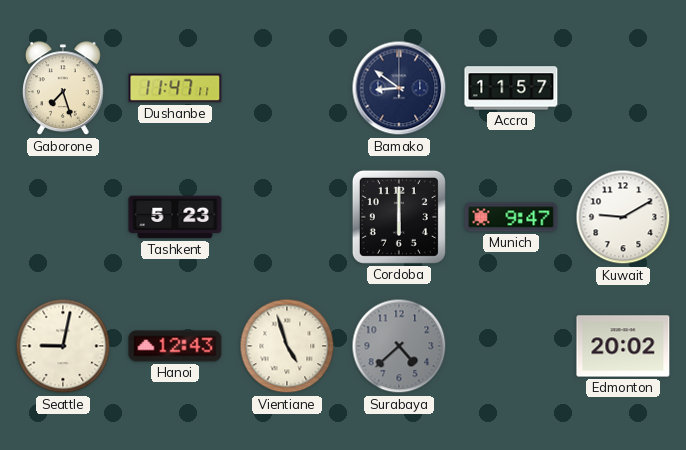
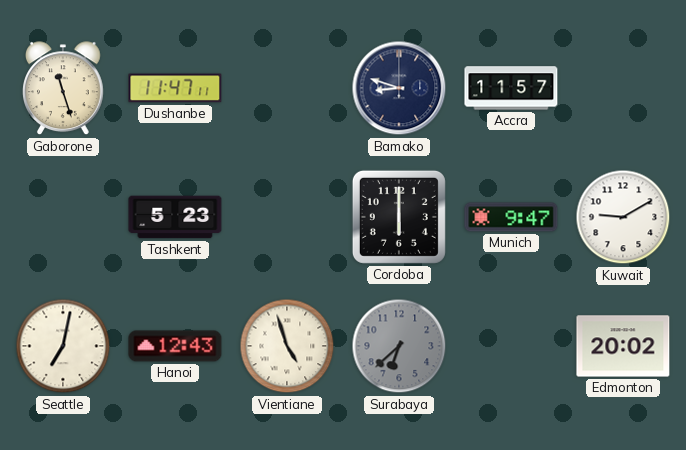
Gaborone: 7:27 -> 11:27
Bamako: 8:51 -> 8:48
Seattle: 9:02 -> 7:02
Surabaya: 4:38 -> 6:38
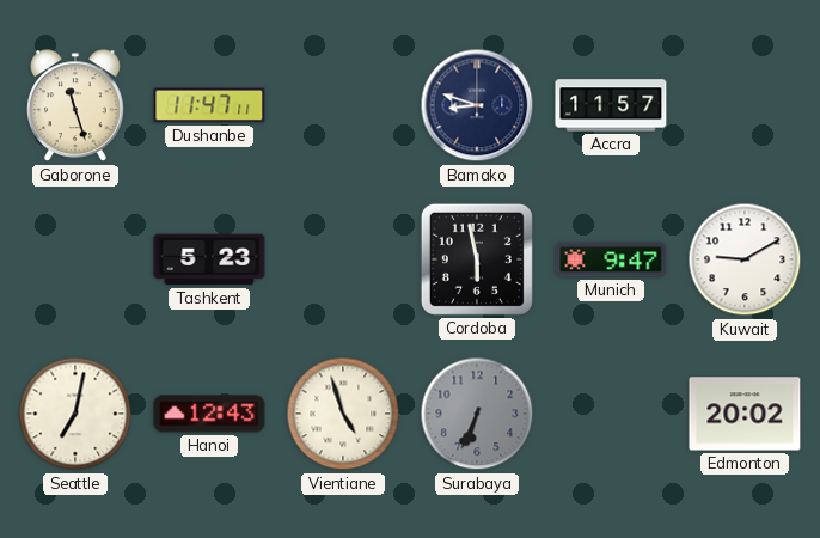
Cordoba: 6:00 -> 5:58
Surabaya: 6:38 -> 6:34
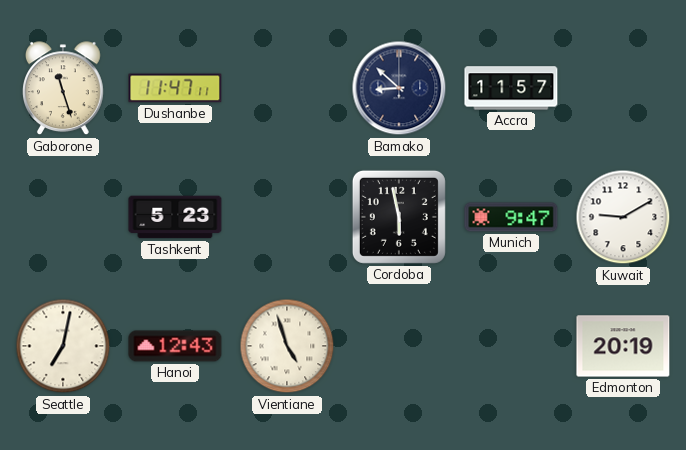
Bamako: 8:48 -> 8:52
Surabaya: 6:34 -> none
Edmonton: 20:02 -> 20:19
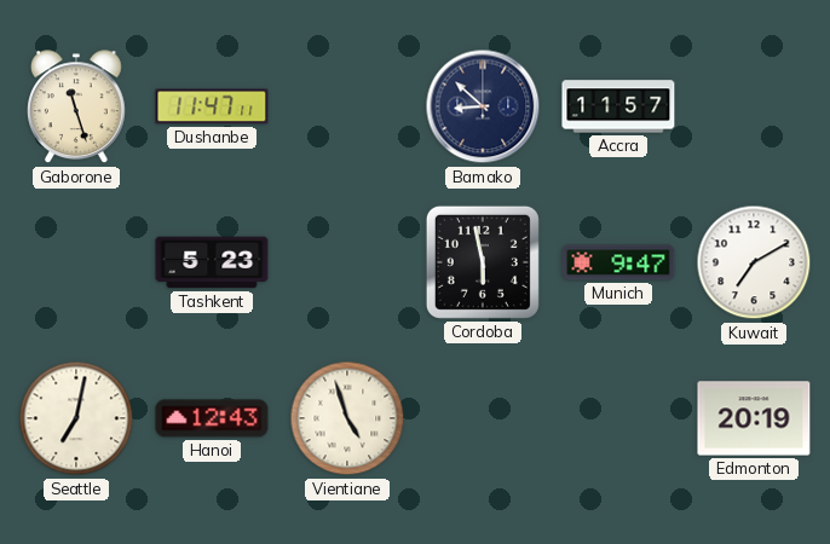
Kuwait: 9:10 -> 7:10
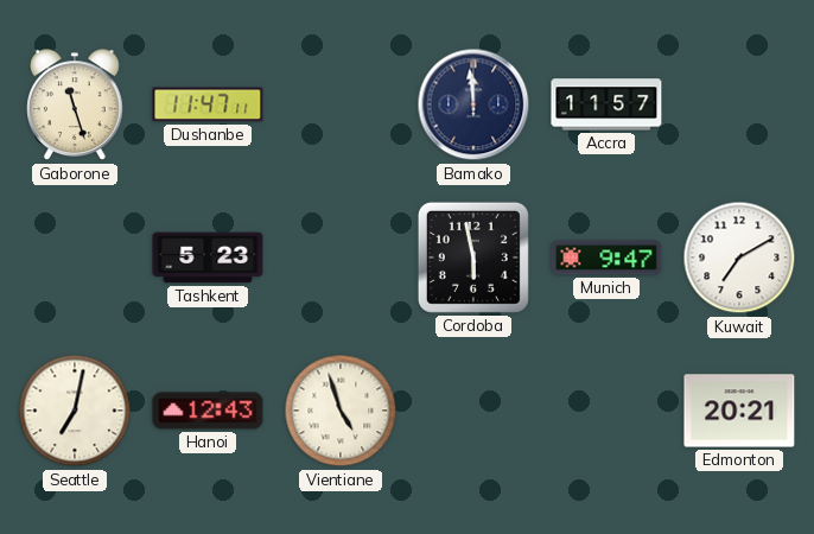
Bamako: 8:52 -> 11:59
Edmonton: 20:19 -> 20:21
